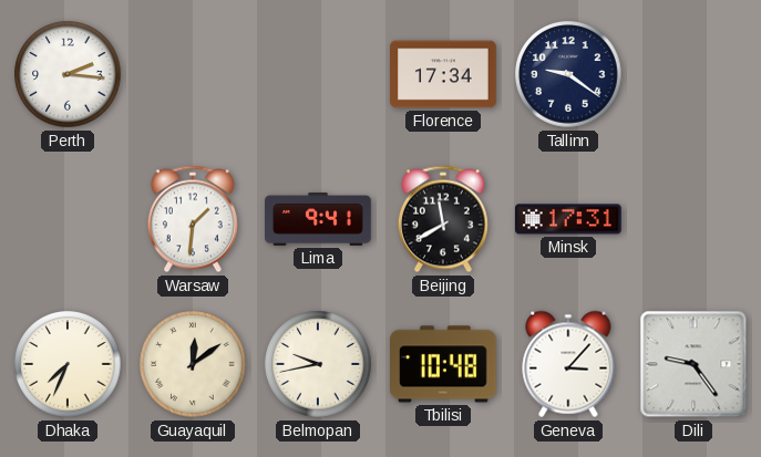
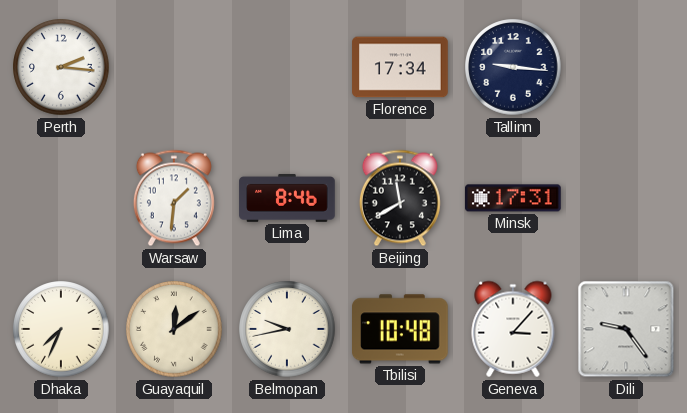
Tallinn: 9:21 -> 9:16
Lima: 9:41 -> 8:46
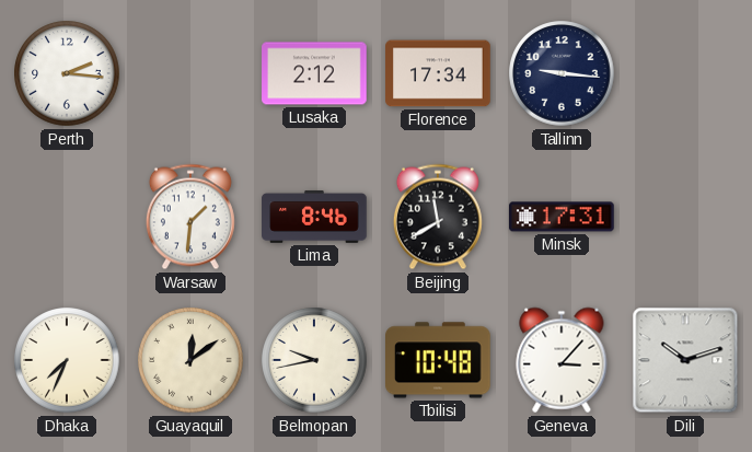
Lusaka: none -> 2:12
Dili: 9:24 -> 10:12
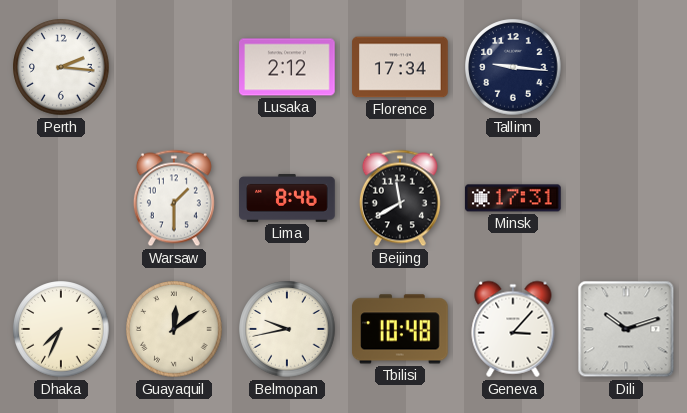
Warsaw: 1:31 -> 1:30
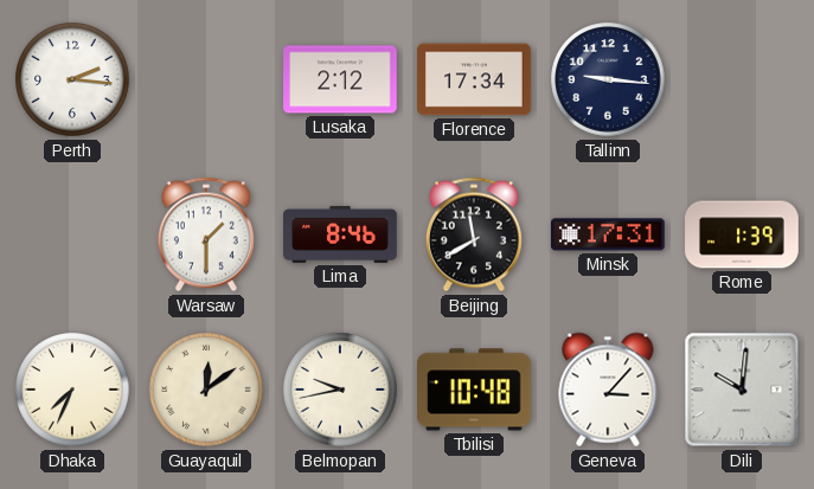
Rome: none -> 1:39
Dili: 10:12 -> 10:01
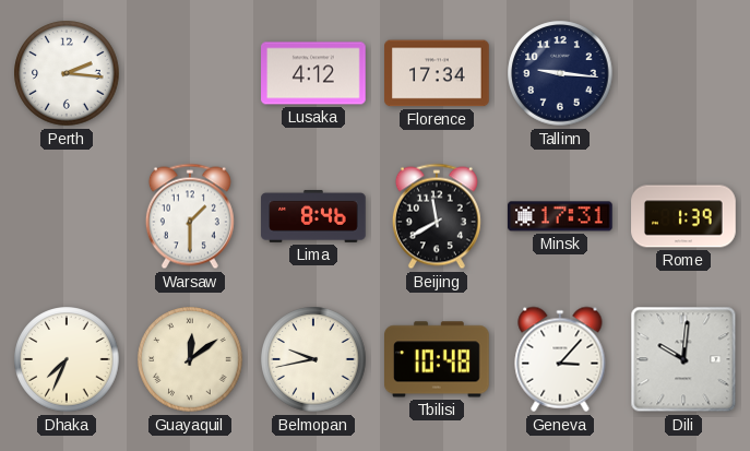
Lusaka: 2:12 -> 4:12
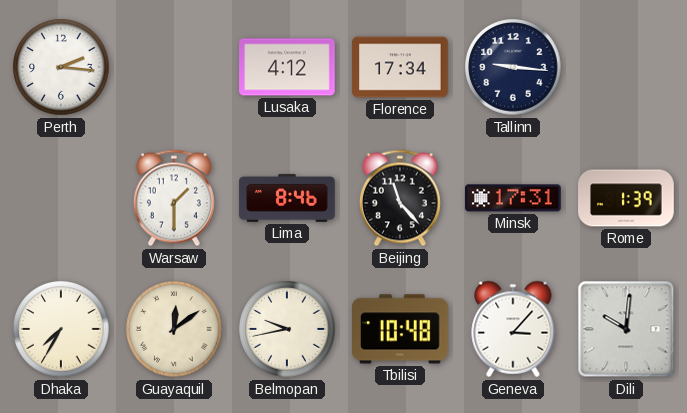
Beijing: 11:40 -> 11:23
Dhaka: 7:34 -> 7:35
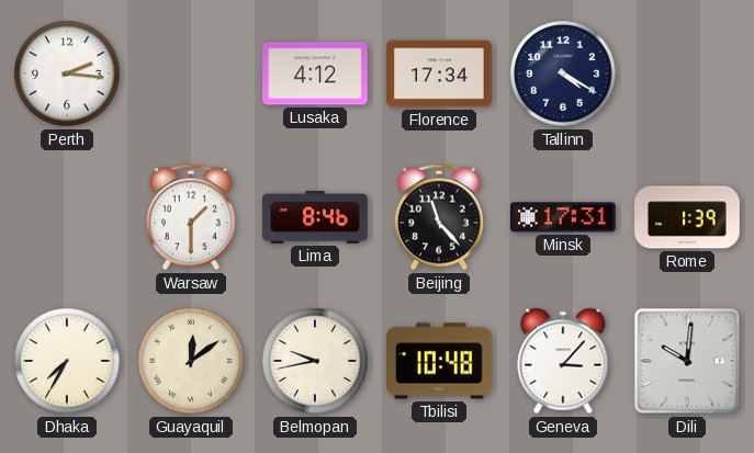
Tallinn: 9:16 -> 4:20
